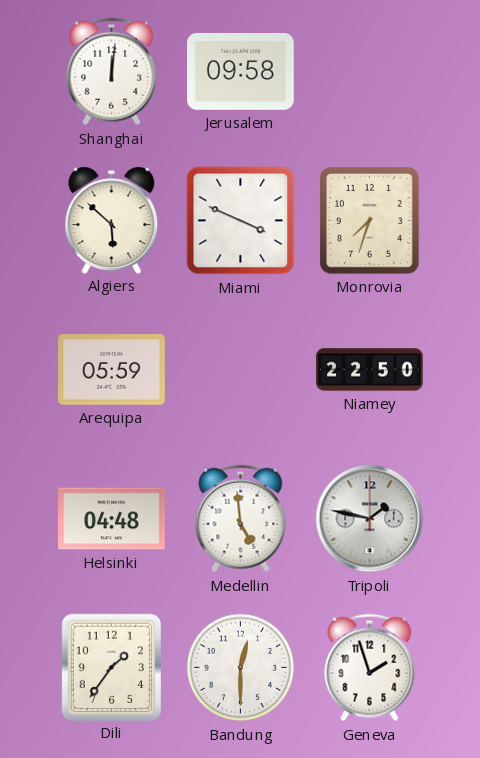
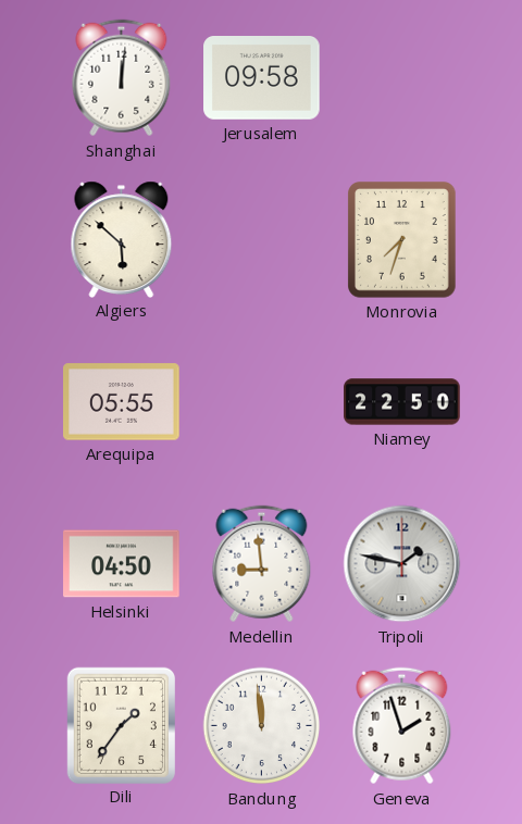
Miami: 3:49 -> none
Arequipa: 05:59 -> 05:55
Helsinki: 04:48 -> 04:50
Medellin: 4:59 -> 8:59
Bandung: 12:30 -> 11:59
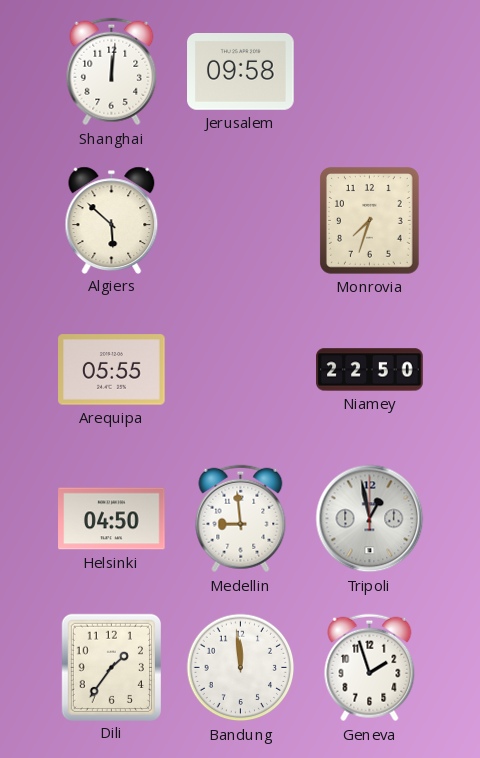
Tripoli: 1:47 -> 12:58
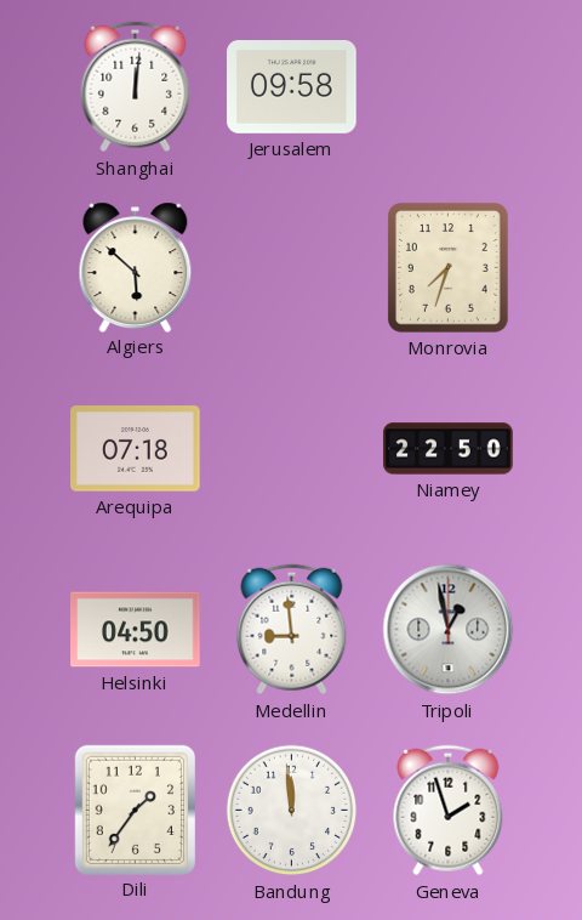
Arequipa: 05:55 -> 07:18
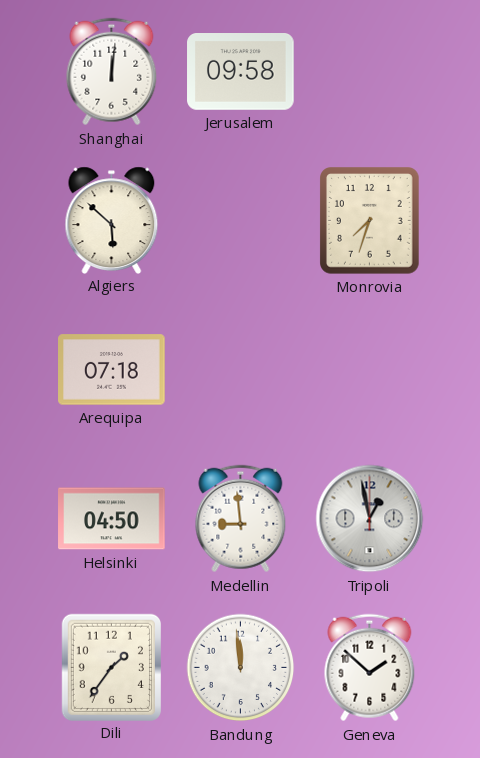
Niamey: 22:50 -> none
Geneva: 1:57 -> 1:52
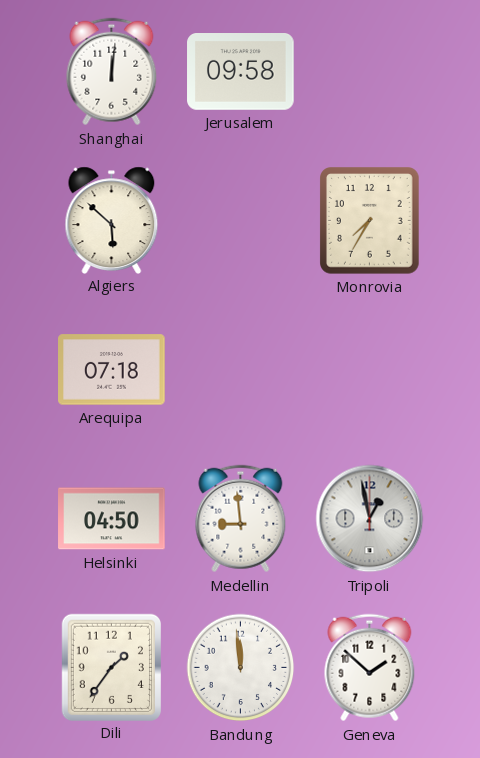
Monrovia: 7:33 -> 7:35
